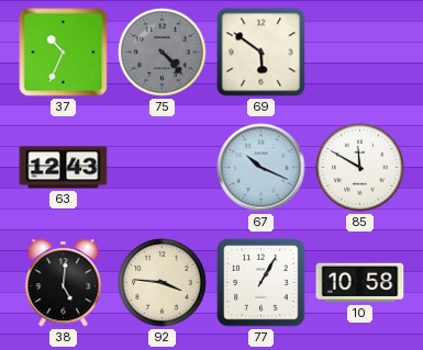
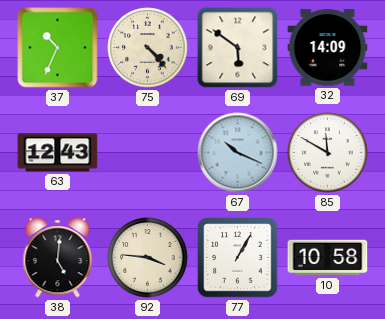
75 dial: grey -> cream
32: none -> 14:09
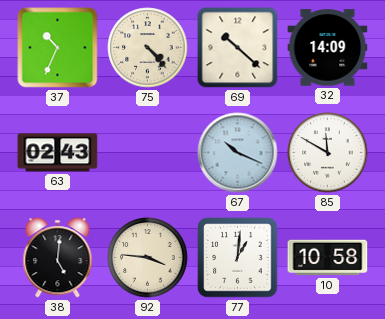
69: 5:51 -> 10:22
63: 12:43 -> 02:43
77: 1:05 -> 1:01
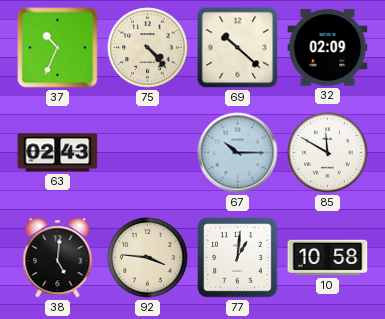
32: 14:09 -> 02:09
67: 10:19 -> 10:15
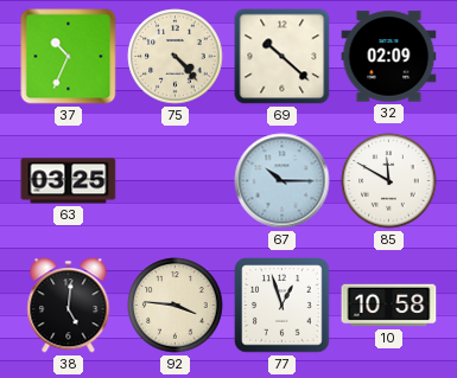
63: 02:43 -> 03:25
77: 1:01 -> 12:57
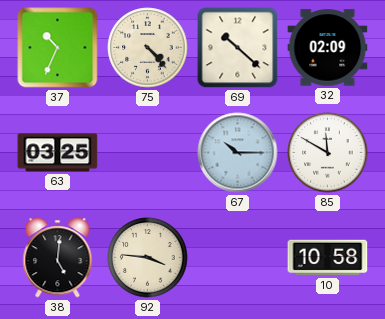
77: 12:57 -> none
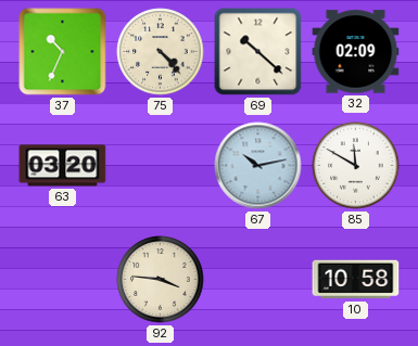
63: 03:25 -> 03:20
67: 10:15 -> 10:13
38: 5:01 -> none
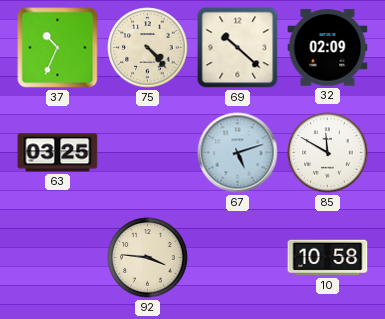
63: 03:20 -> 03:25
67: 10:13 -> 5:12
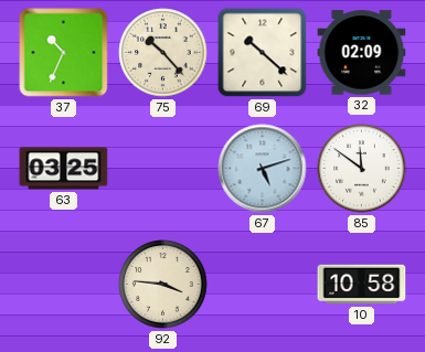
75: 4:23 -> 10:23
85: 11:50 -> 11:51
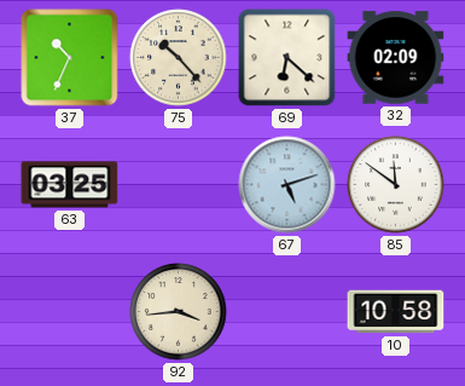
69: 10:22 -> 6:22
92: 3:46 -> 3:44
